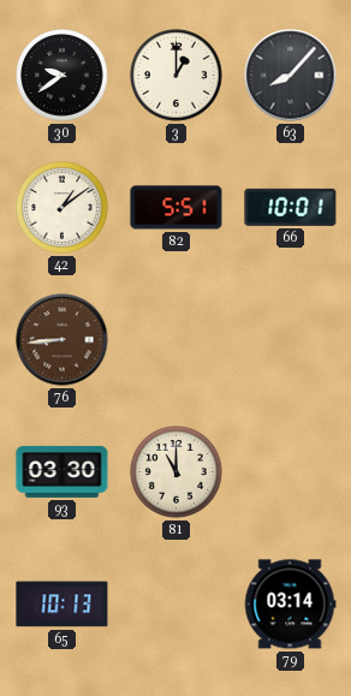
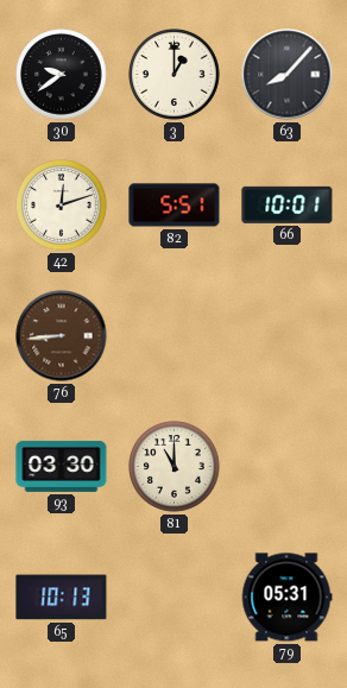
42: 1:09 -> 12:12
79: 03:14 -> 05:31
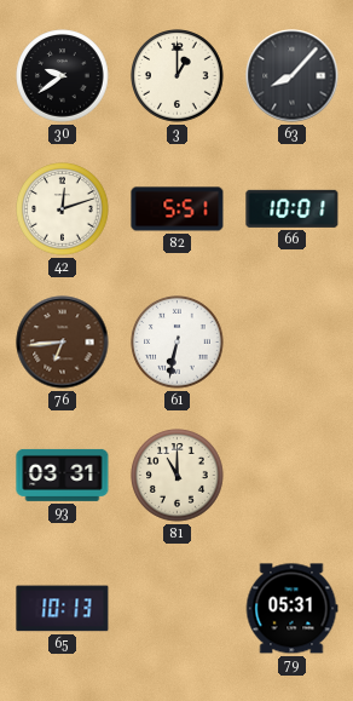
76: 8:44 -> 6:44
61: none -> 6:32
93: 03:30 -> 03:31
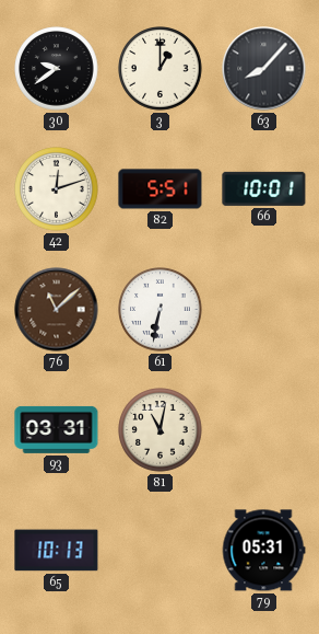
76: 6:44 -> 11:08
81: 11:00 -> 11:02
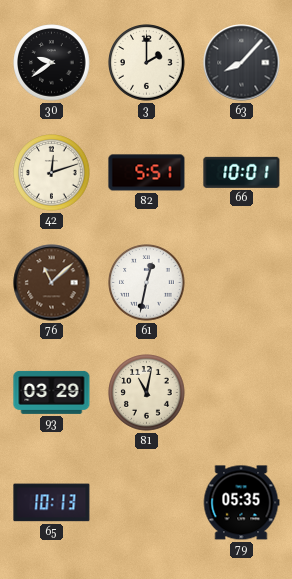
3: 1:00 -> 2:00
61: 6:32 -> 12:32
93: 03:31 -> 03:29
79: 05:31 -> 05:35
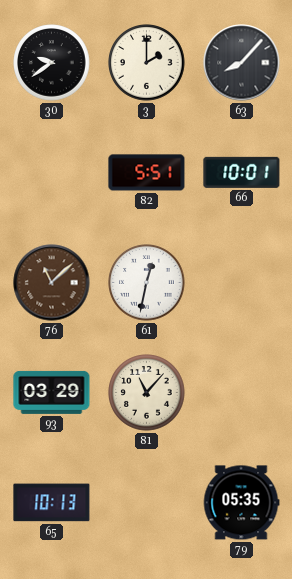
42: 12:12 -> none
81: 11:02 -> 11:07
